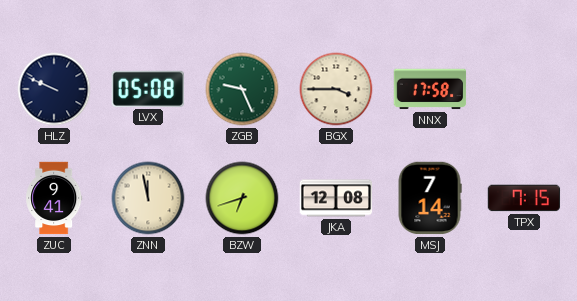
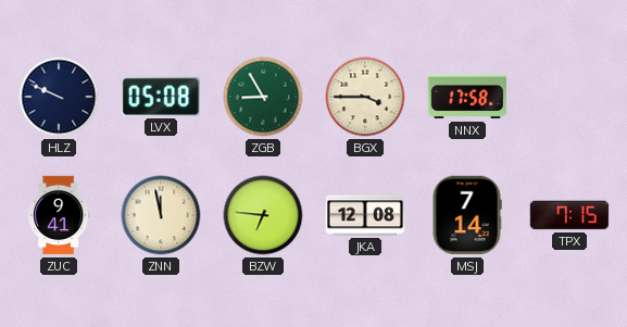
ZGB: 9:26 -> 8:55
BZW: 6:42 -> 6:46
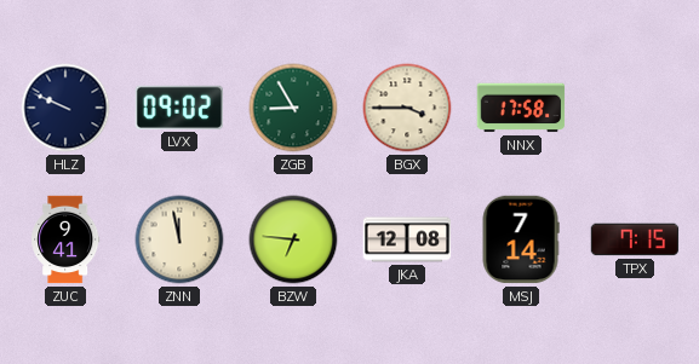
LVX: 05:08 -> 09:02
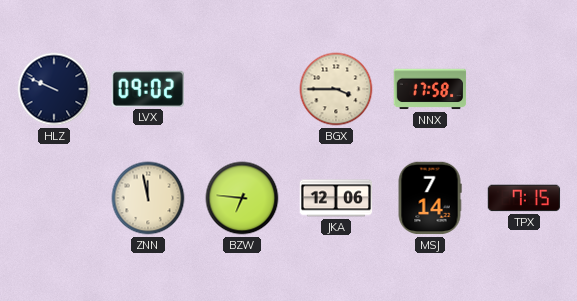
ZGB: 8:55 -> none
ZUC: 9:41 -> none
JKA: 12:08 -> 12:06
